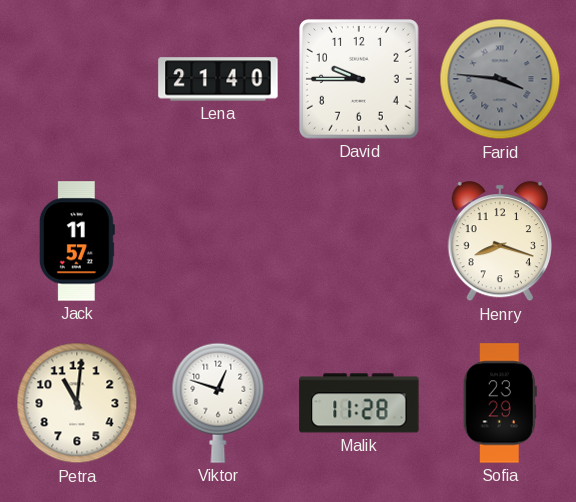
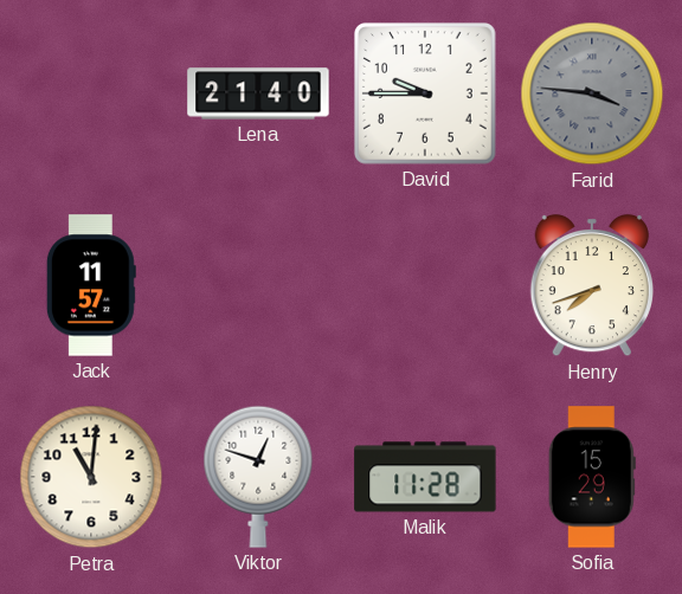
Henry: 8:18 -> 7:42
Sofia: 23:29 -> 15:29
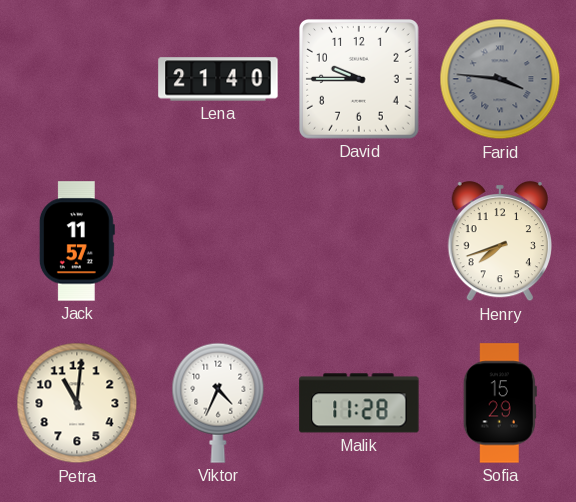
Viktor: 12:48 -> 4:34
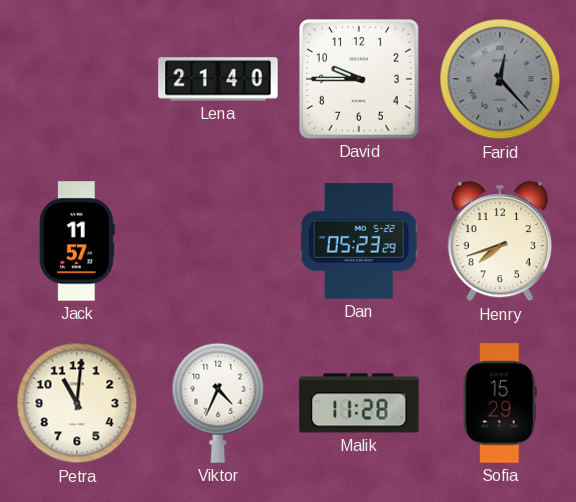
Farid: 3:46 -> 12:23
Dan: none -> 05:23
